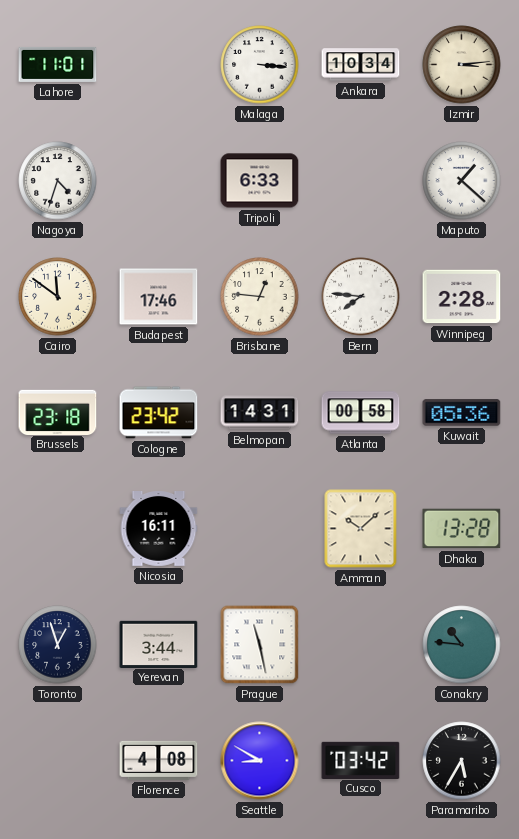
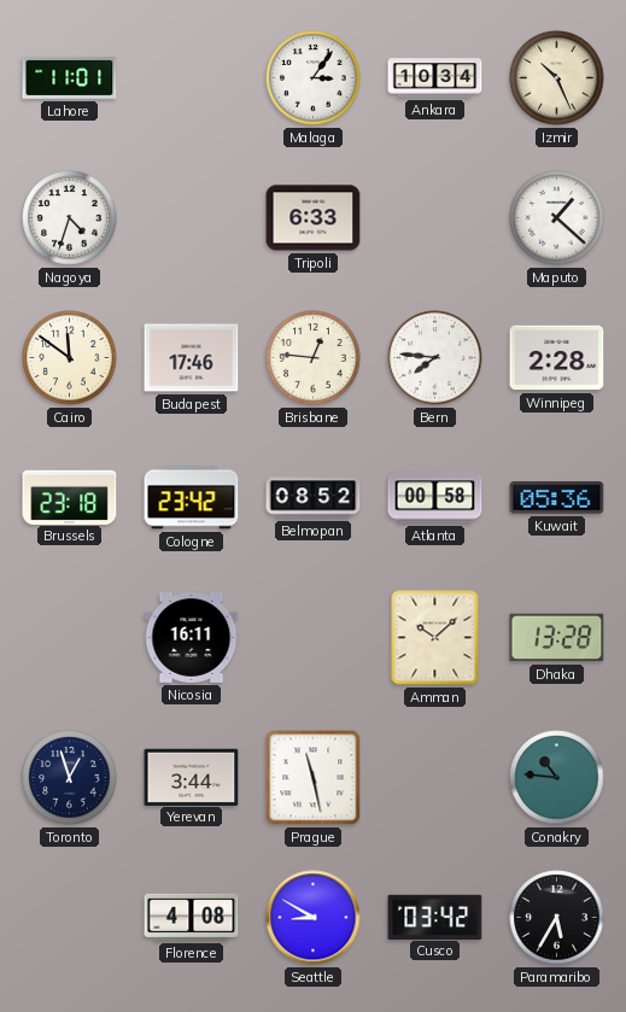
Malaga: 3:16 -> 3:06
Izmir: 3:14 -> 10:26
Belmopan: 14:31 -> 08:52
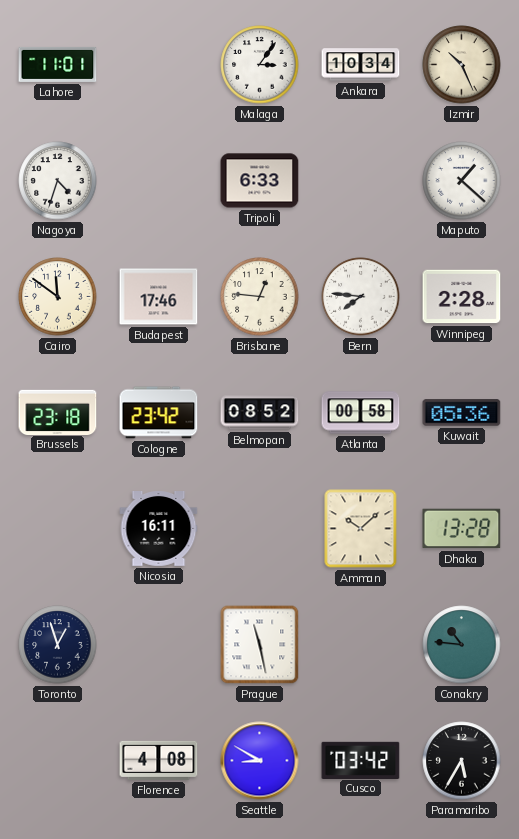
Yerevan: 3:44 -> none
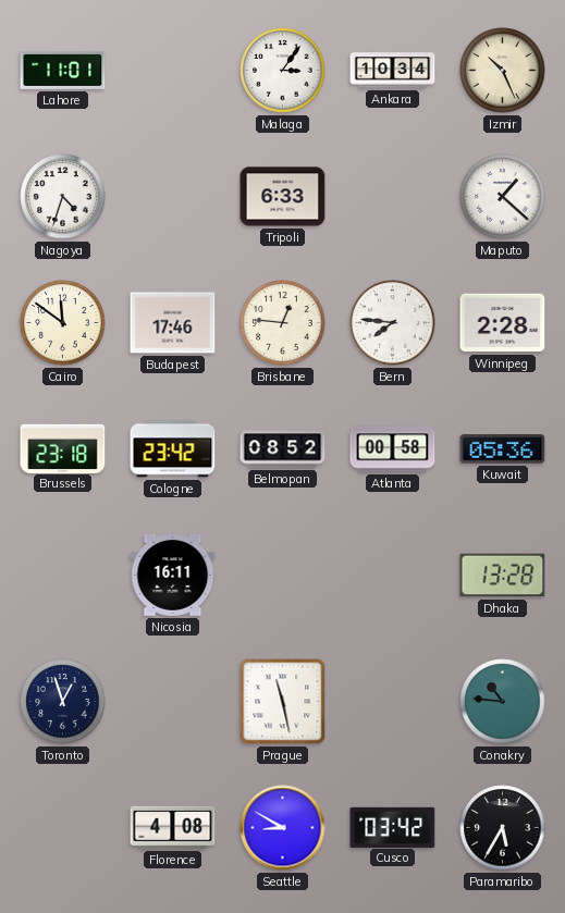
Amman: 10:08 -> none
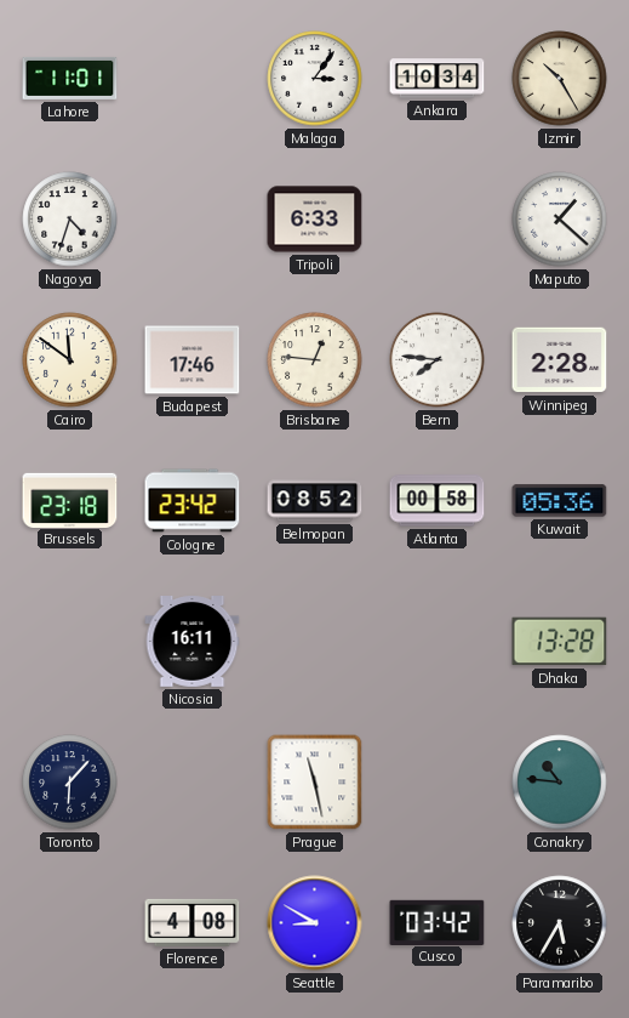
Izmir: 10:26 -> 10:25
Toronto: 12:57 -> 6:07
